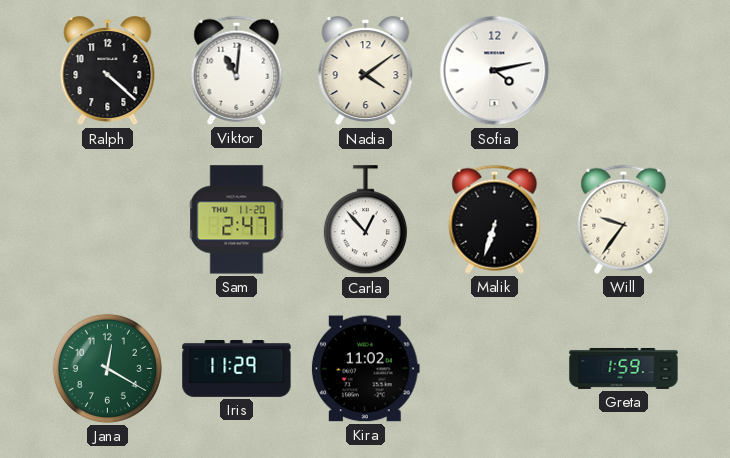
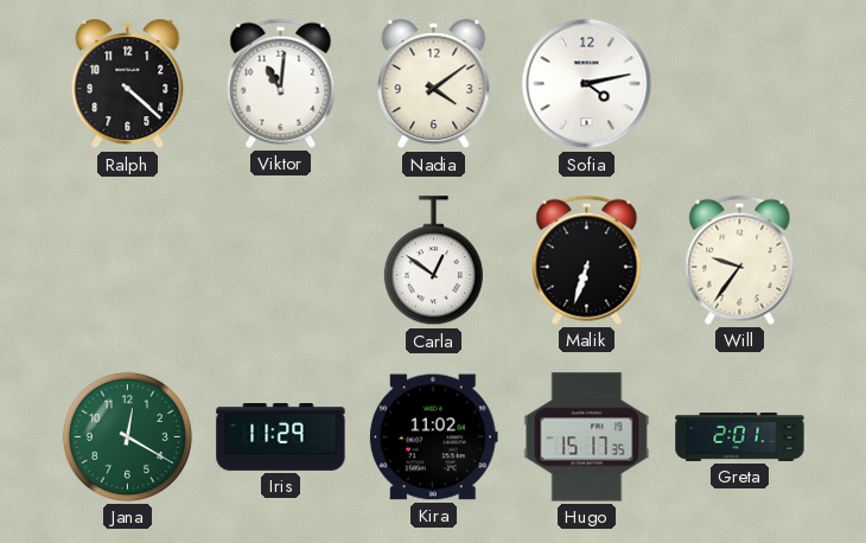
Sam: 2:47 -> none
Carla: 12:53 -> 12:51
Hugo: none -> 15:17
Greta: 1:59 -> 2:01
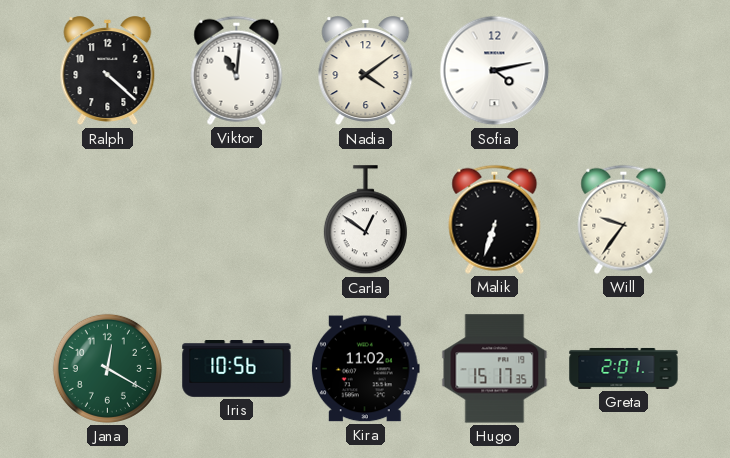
Iris: 11:29 -> 10:56
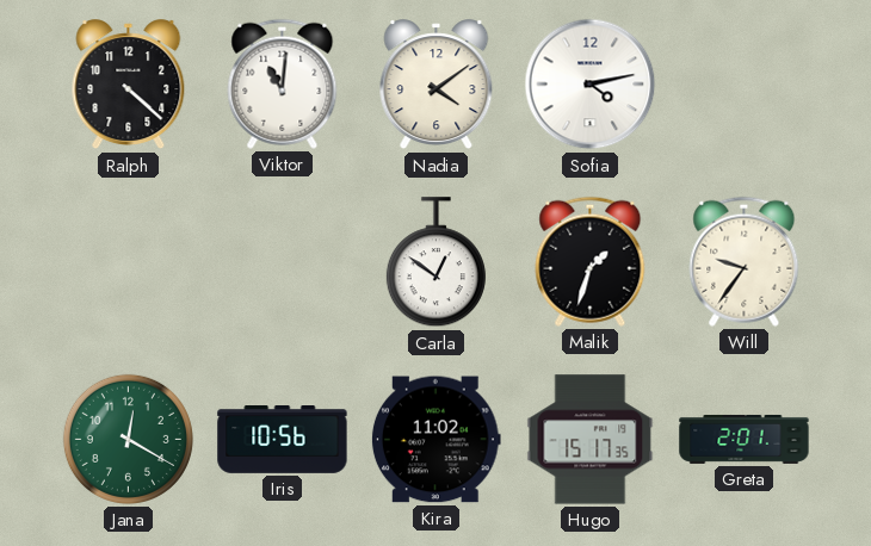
Malik: 6:33 -> 1:33
